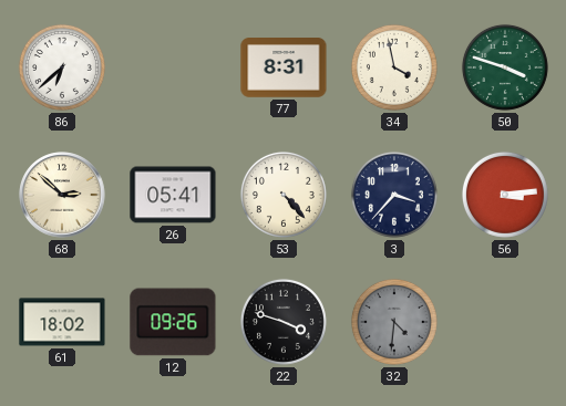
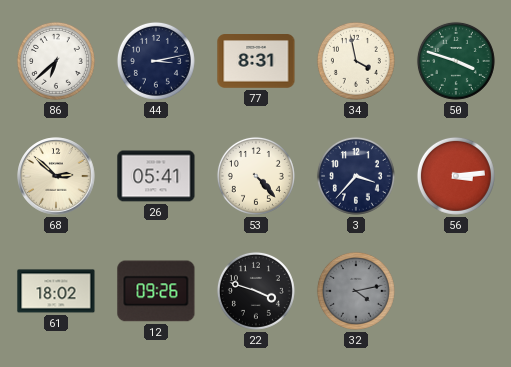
44: none -> 3:13
32: 4:31 -> 4:13
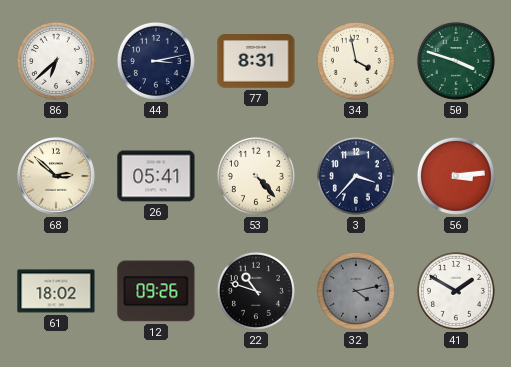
22: 3:48 -> 10:48
41: none -> 1:50
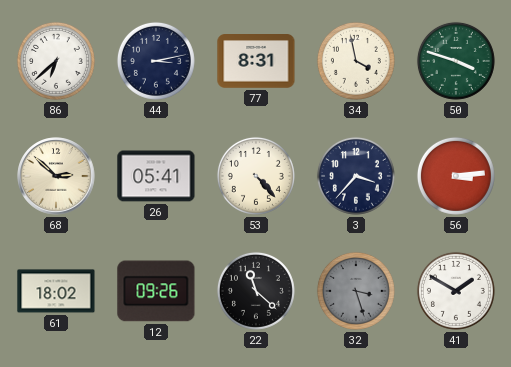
22: 10:48 -> 11:22
32: 4:13 -> 3:27
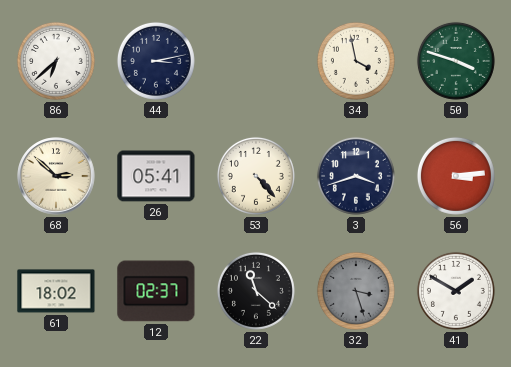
77: 8:31 -> none
3: 3:37 -> 3:42
12: 09:26 -> 02:37
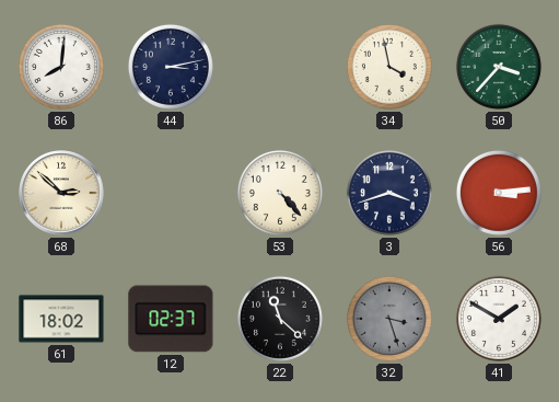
86: 6:38 -> 8:01
50: 3:48 -> 3:37
26: 05:41 -> none
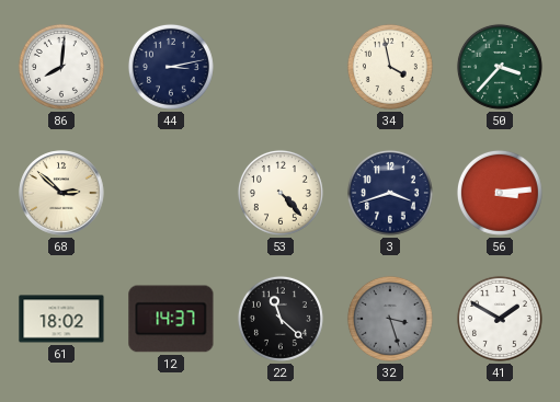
12: 02:37 -> 14:37
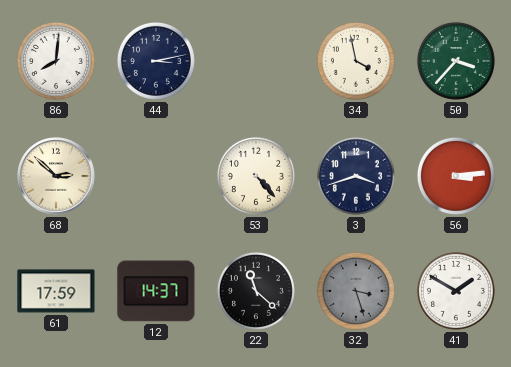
61: 18:02 -> 17:59
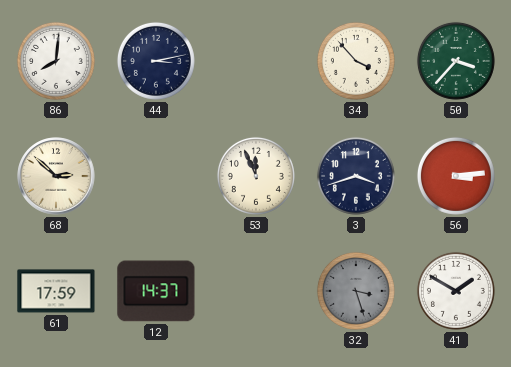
34: 3:58 -> 3:53
53: 4:23 -> 11:56
22: 11:22 -> none
